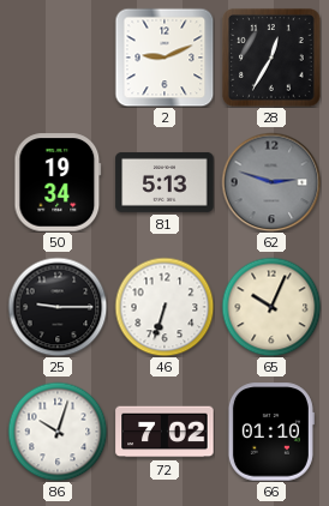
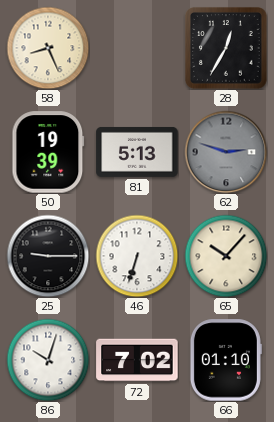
58: none -> 8:26
2: 9:11 -> none
50: 19:34 -> 19:39
65: 10:04 -> 10:07
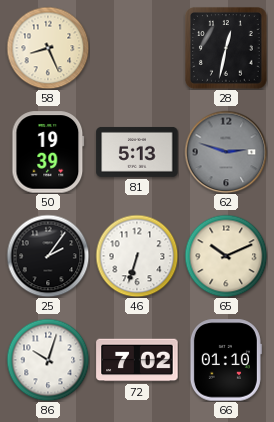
28: 12:35 -> 12:32
25: 9:15 -> 2:06
65: 10:07 -> 10:11
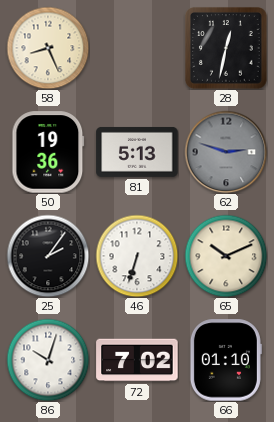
50: 19:39 -> 19:36
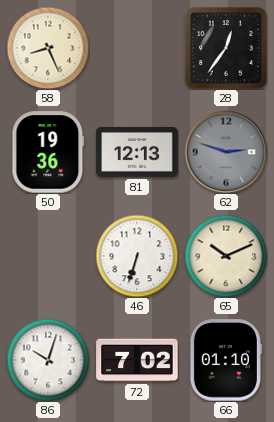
28: 12:32 -> 12:36
81: 5:13 -> 12:13
25: 2:06 -> none
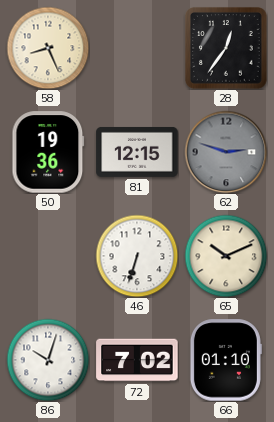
81: 12:13 -> 12:15
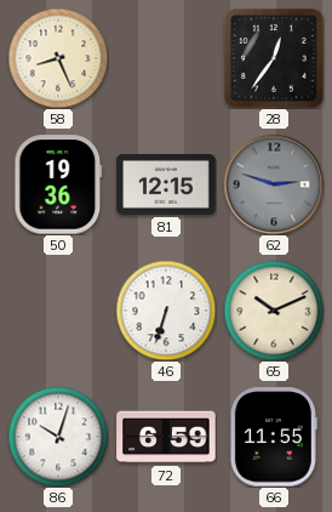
72: 7:02 -> 6:59
66: 01:10 -> 11:55
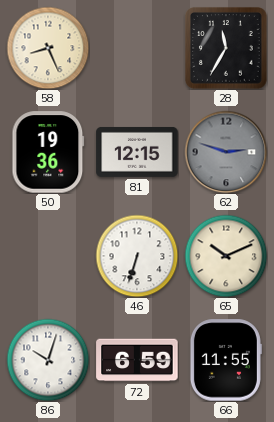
28: 12:36 -> 11:35
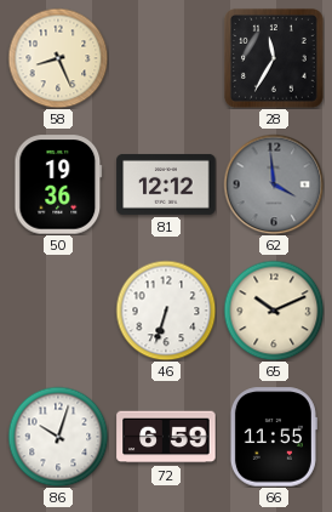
81: 12:15 -> 12:12
62: 2:48 -> 3:59
